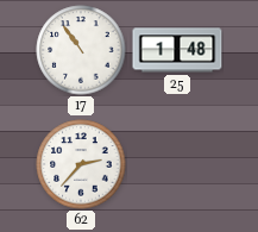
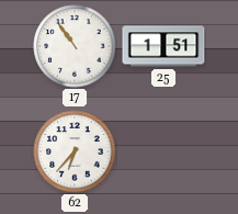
25: 1:48 -> 1:51
62: 2:37 -> 6:37
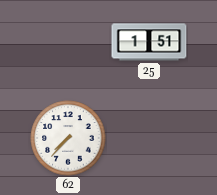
17: 10:54 -> none
62: 6:37 -> 7:37
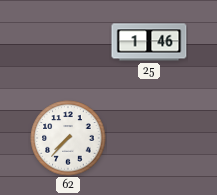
25: 1:51 -> 1:46
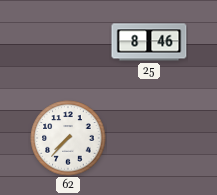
25: 1:46 -> 8:46
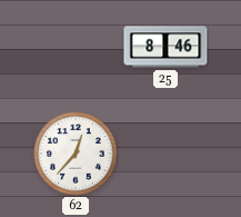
62: 7:37 -> 12:37
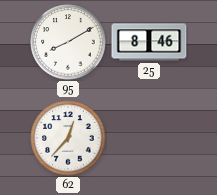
95: none -> 8:10
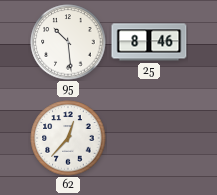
95: 8:10 -> 10:29
